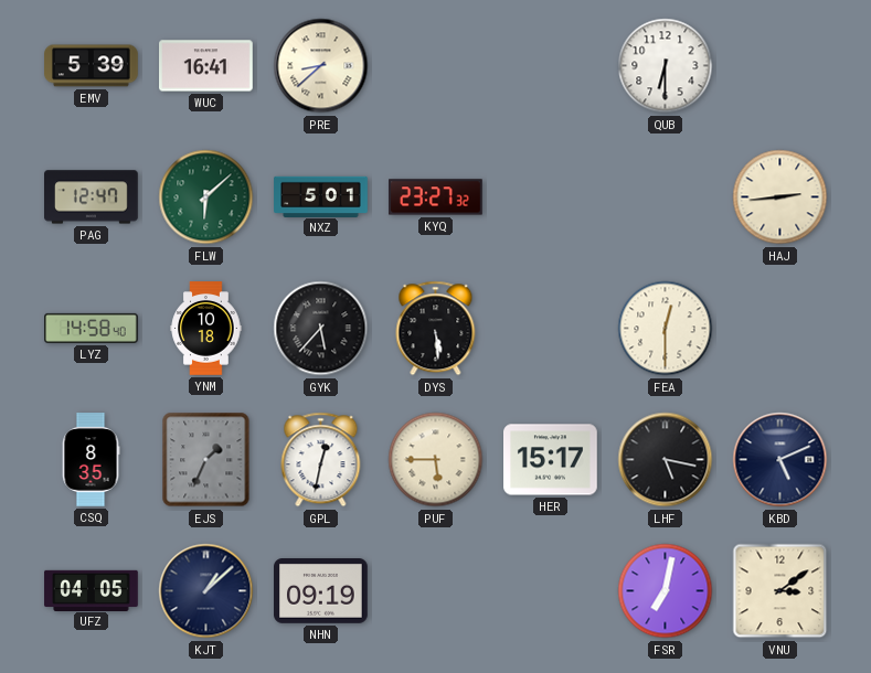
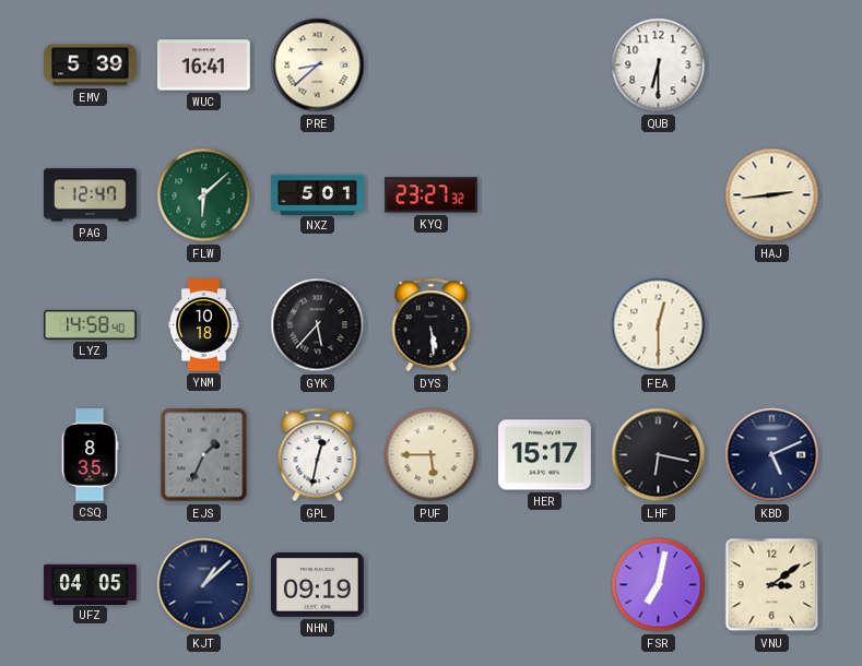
LHF: 5:17 -> 6:17
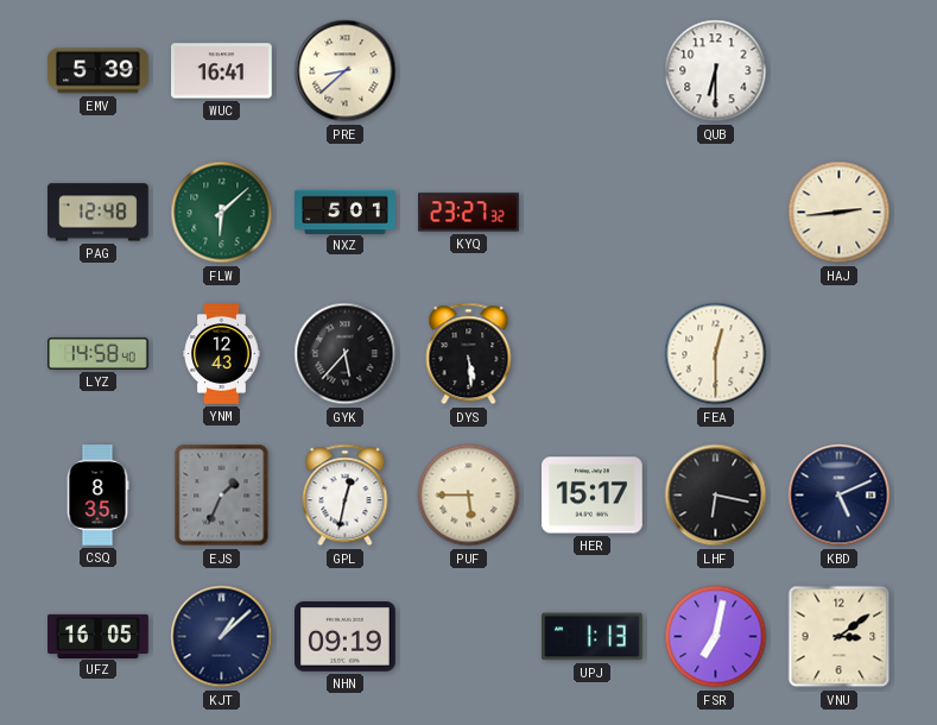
PAG: 12:47 -> 12:48
YNM: 10:18 -> 12:43
UFZ: 04:05 -> 16:05
UPJ: none -> 1:13
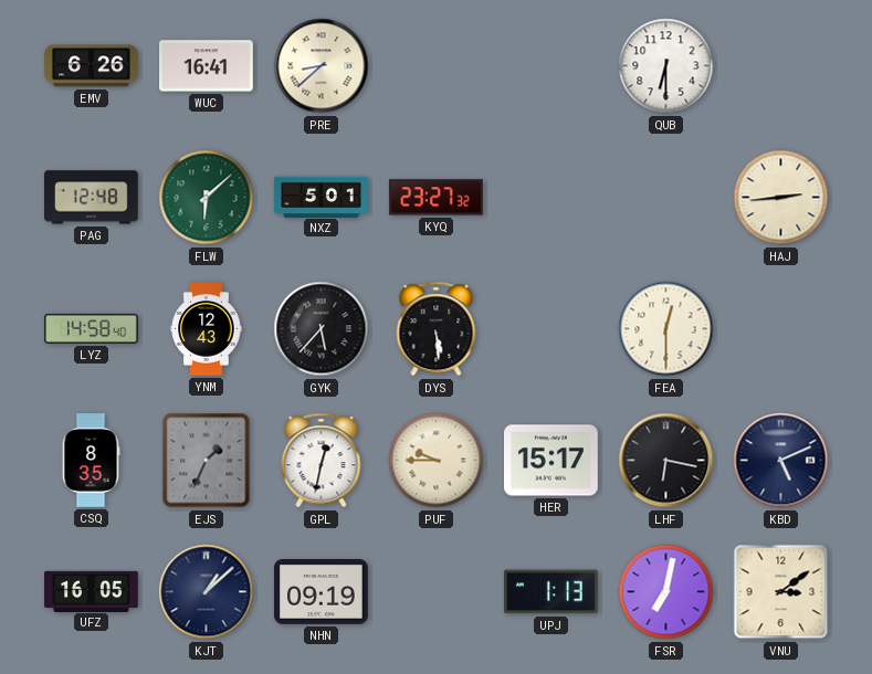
EMV: 5:39 -> 6:26
PUF: 5:45 -> 9:45
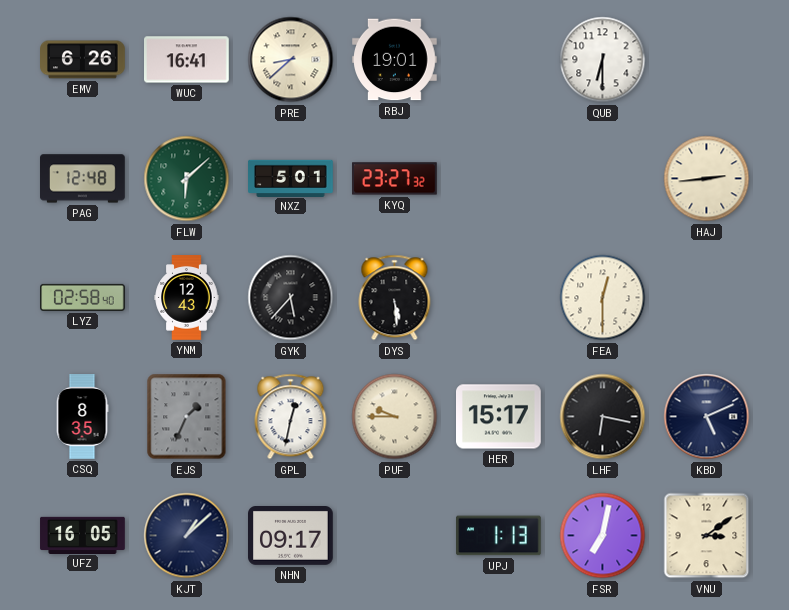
RBJ: none -> 19:01
LYZ: 14:58 -> 02:58
NHN: 09:19 -> 09:17
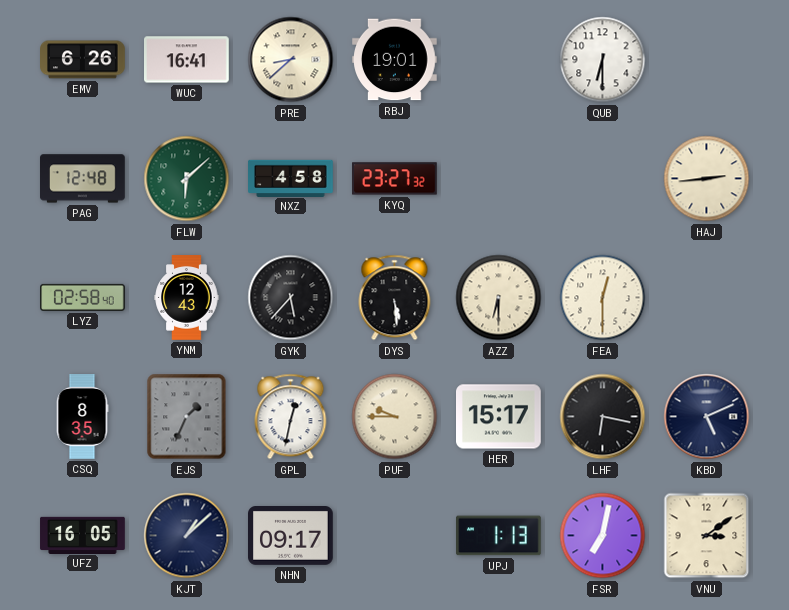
NXZ: 5:01 -> 4:58
AZZ: none -> 6:30
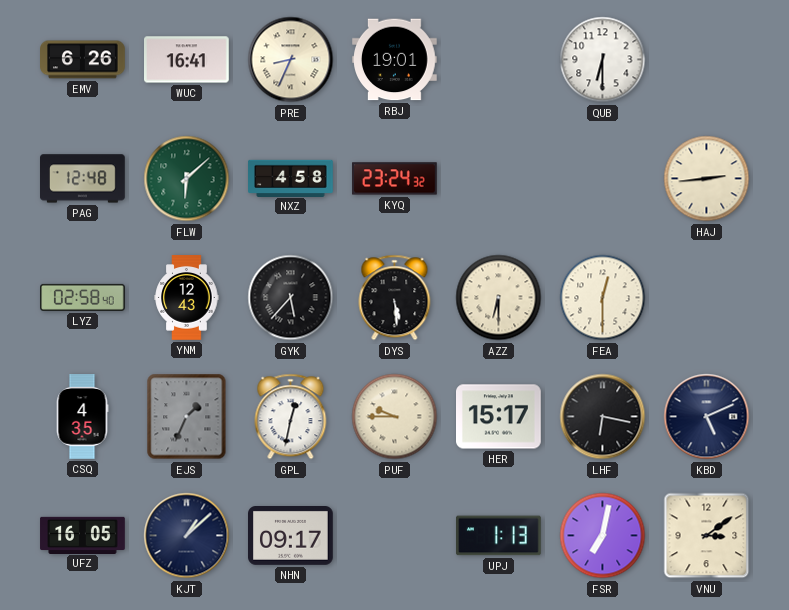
PRE: 8:38 -> 8:34
KYQ: 23:27 -> 23:24
CSQ: 8:35 -> 4:35
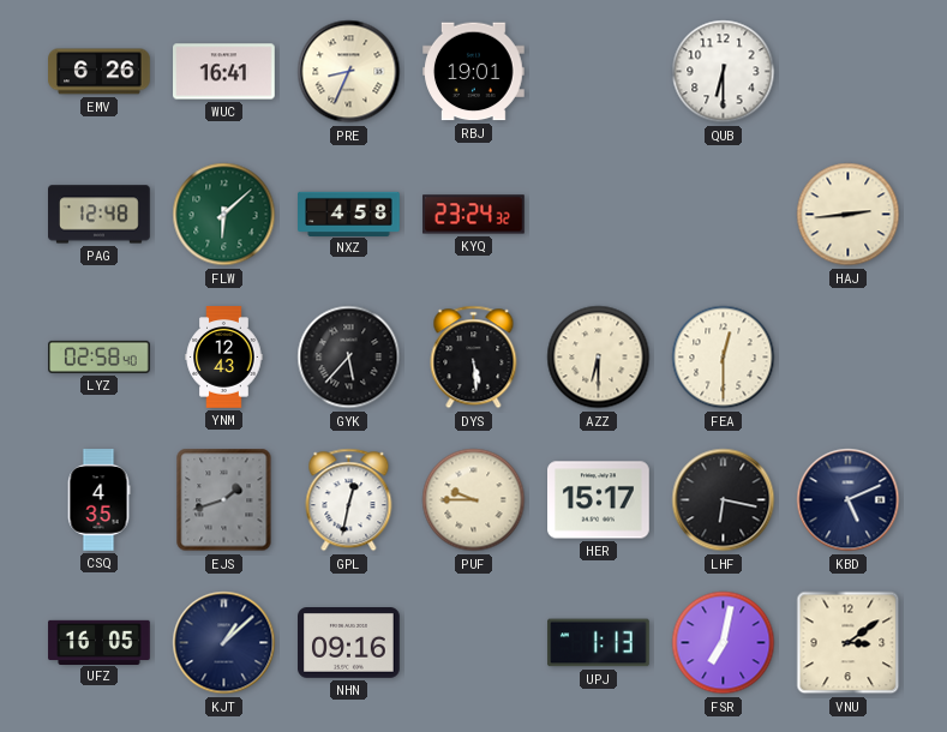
EJS: 1:34 -> 1:42
NHN: 09:17 -> 09:16
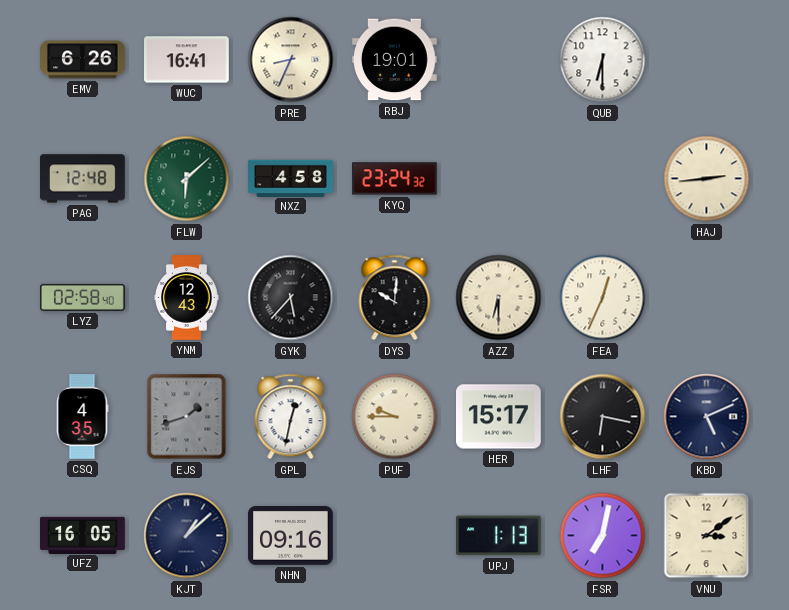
DYS: 5:29 -> 10:01
FEA: 12:30 -> 12:34
